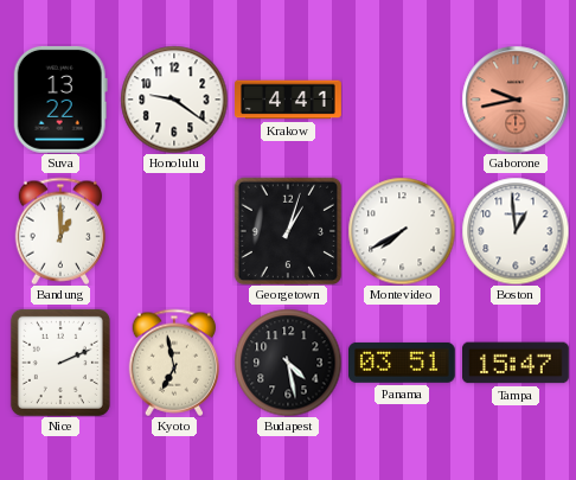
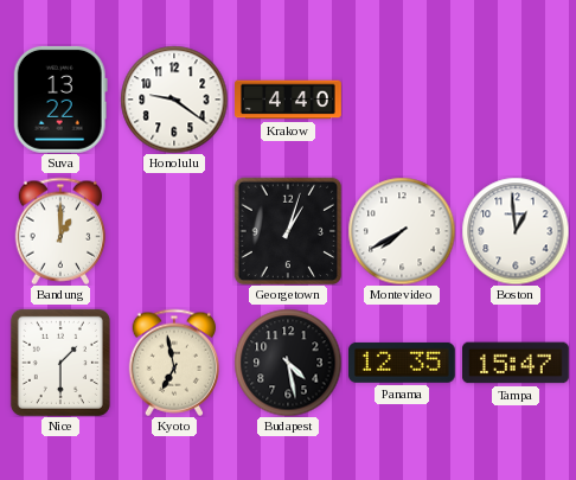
Krakow: 4:41 -> 4:40
Gaborone: 9:43 -> none
Nice: 2:11 -> 1:30
Panama: 03:51 -> 12:35
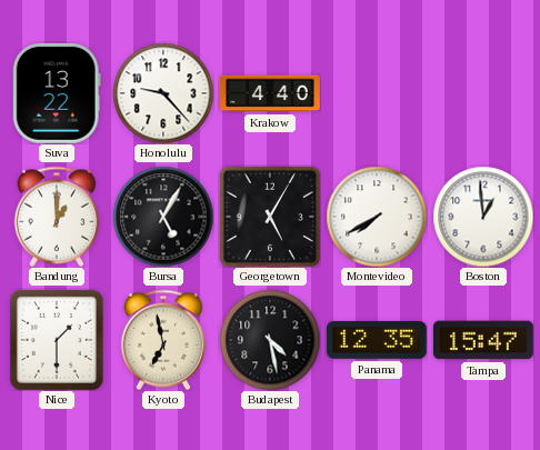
Honolulu: 9:21 -> 9:23
Bursa: none -> 5:05
Georgetown: 1:03 -> 5:05
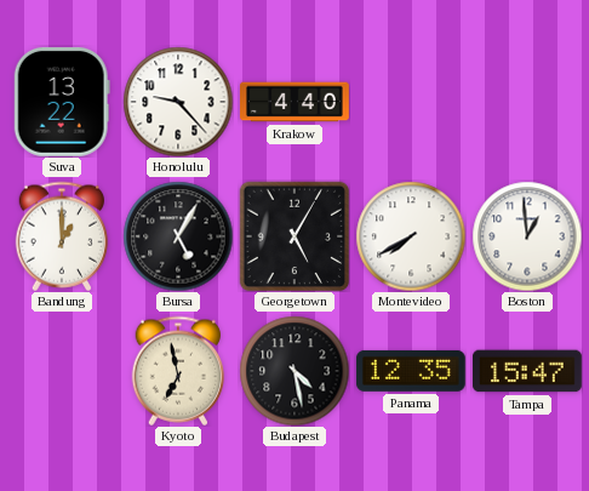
Nice: 1:30 -> none
